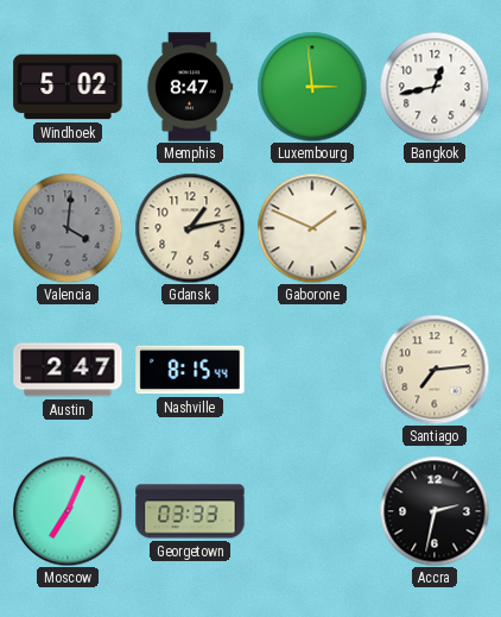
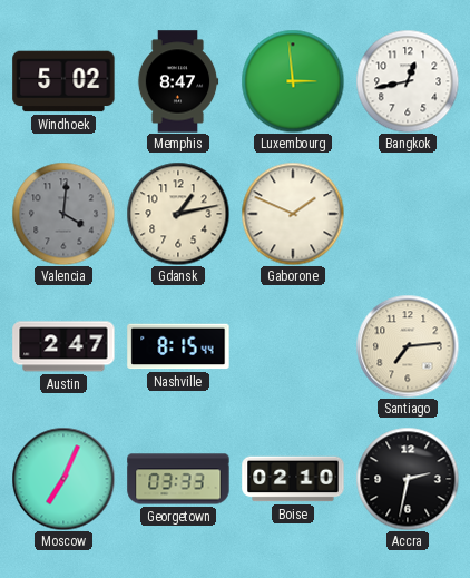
Boise: none -> 02:10
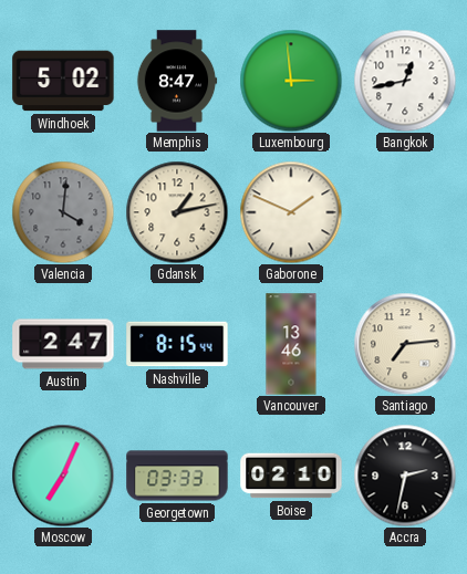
Vancouver: none -> 13:46
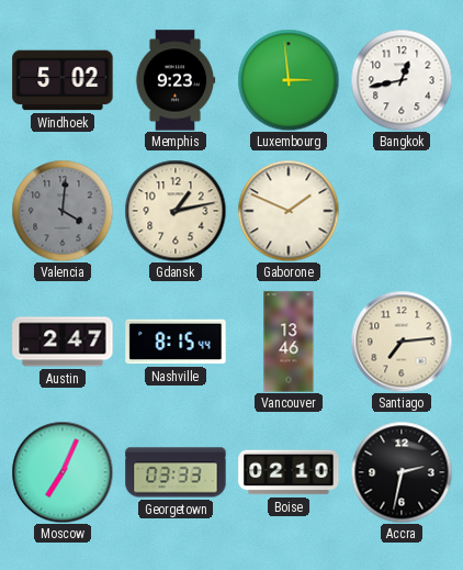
Memphis: 8:47 -> 9:23
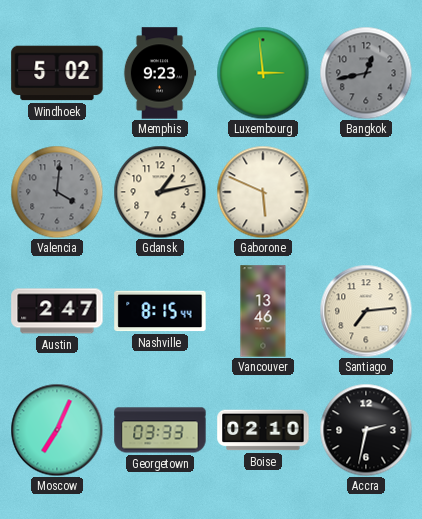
Bangkok dial: white -> grey
Gaborone: 1:49 -> 5:49
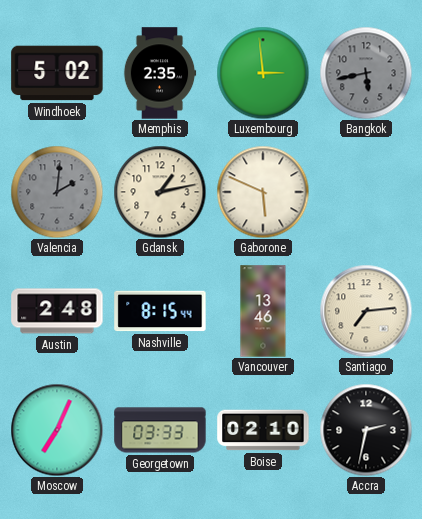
Memphis: 9:23 -> 2:35
Bangkok: 12:43 -> 5:43
Valencia: 4:01 -> 2:01
Austin: 2:47 -> 2:48
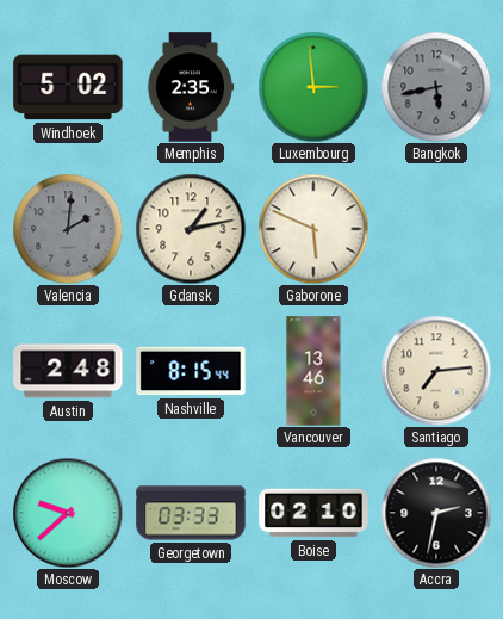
Moscow: 7:04 -> 9:38
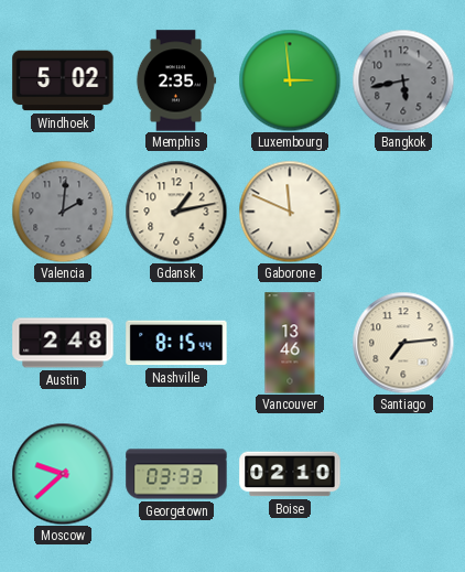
Gaborone: 5:49 -> 11:49
Accra: 2:32 -> none
